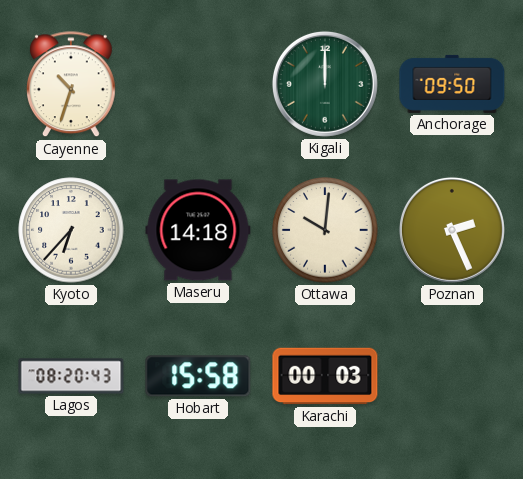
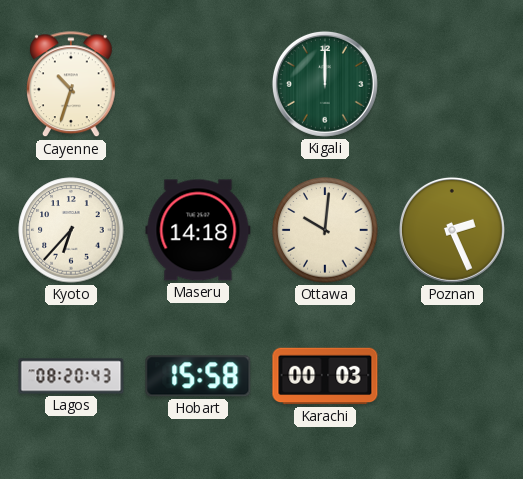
Anchorage: 09:50 -> none
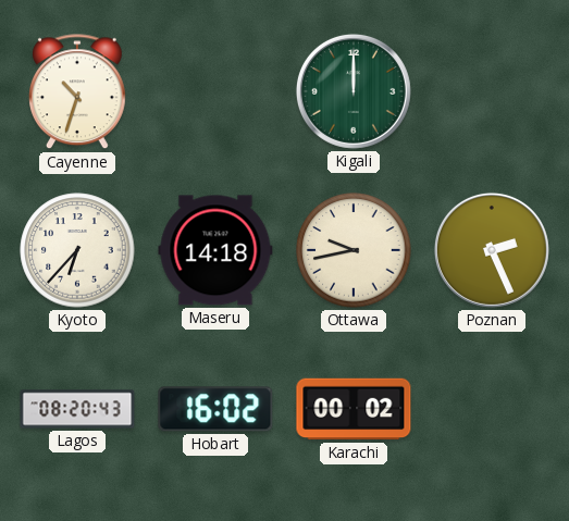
Ottawa: 10:01 -> 9:43
Hobart: 15:58 -> 16:02
Karachi: 00:03 -> 00:02
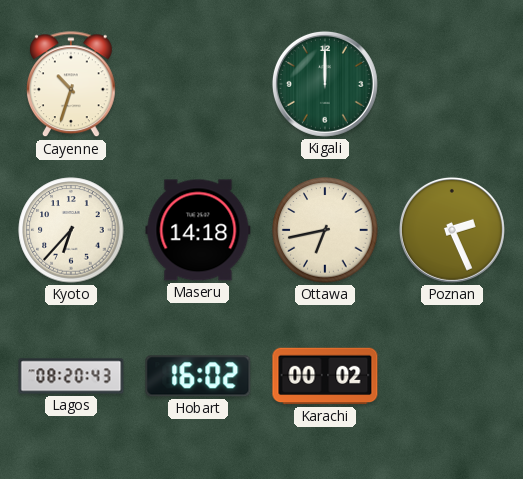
Ottawa: 9:43 -> 6:43
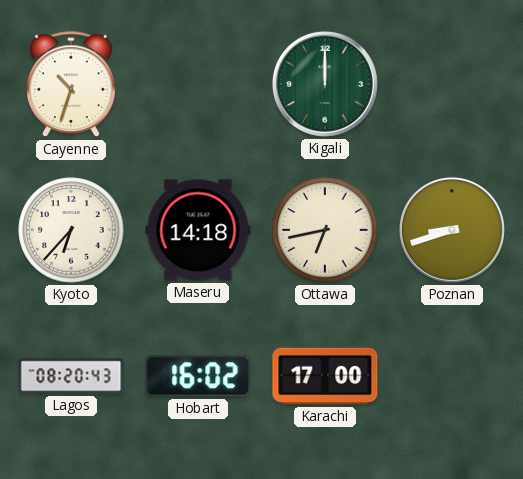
Poznan: 2:26 -> 8:42
Karachi: 00:02 -> 17:00
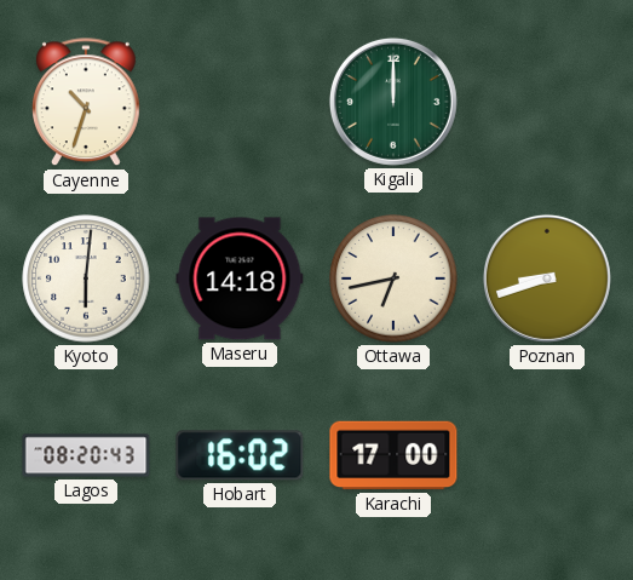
Kyoto: 6:37 -> 6:01
